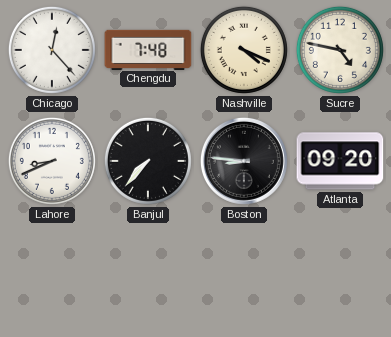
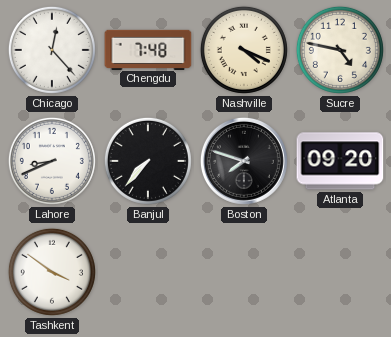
Boston: 8:46 -> 7:48
Tashkent: none -> 3:51
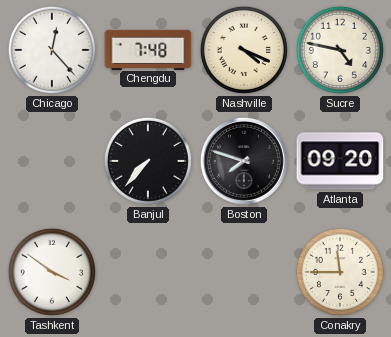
Lahore: 8:41 -> none
Conakry: none -> 11:45
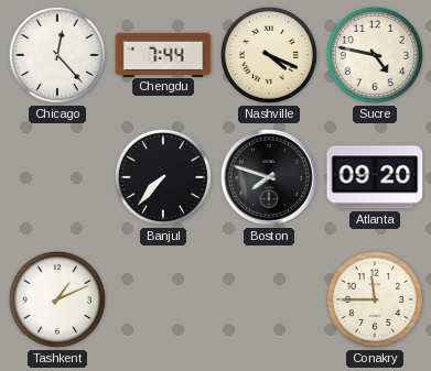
Chengdu: 7:48 -> 7:44
Tashkent: 3:51 -> 1:11
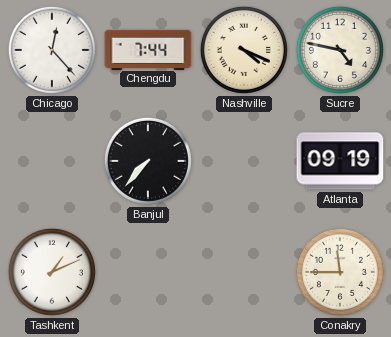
Boston: 7:48 -> none
Atlanta: 09:20 -> 09:19
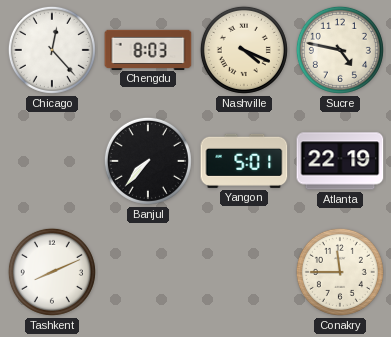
Chengdu: 7:44 -> 8:03
Yangon: none -> 5:01
Atlanta: 09:19 -> 22:19
Tashkent: 1:11 -> 8:11
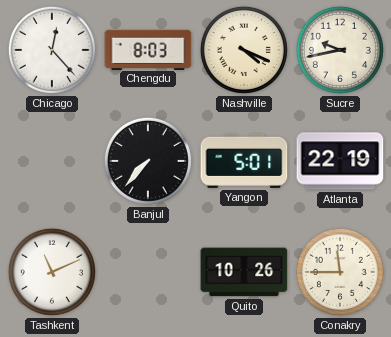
Sucre: 4:47 -> 9:43
Tashkent: 8:11 -> 11:11
Quito: none -> 10:26
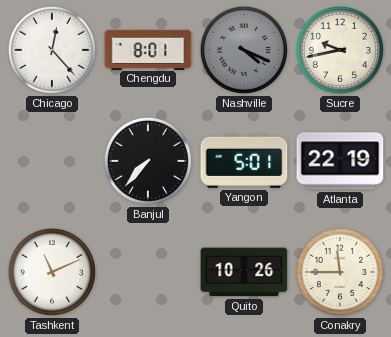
Chengdu: 8:03 -> 8:01
Nashville dial: cream -> grey
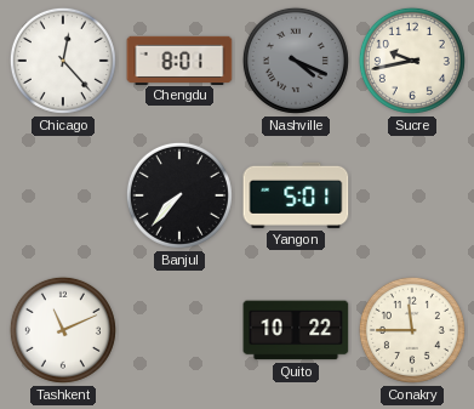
Atlanta: 22:19 -> none
Quito: 10:26 -> 10:22
